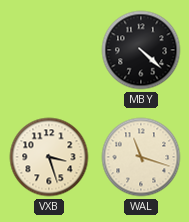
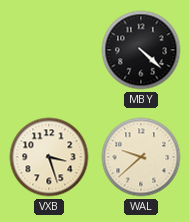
WAL: 11:18 -> 9:38
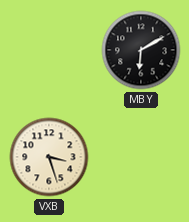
MBY: 4:22 -> 6:10
WAL: 9:38 -> none
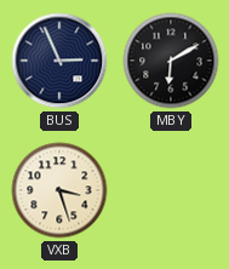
BUS: none -> 2:56
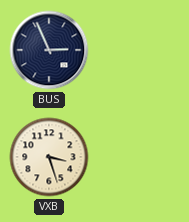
MBY: 6:10 -> none
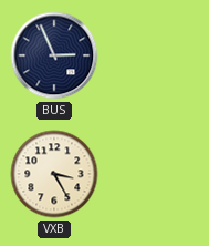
VXB: 3:27 -> 3:25
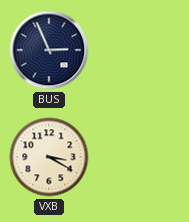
VXB: 3:25 -> 3:20
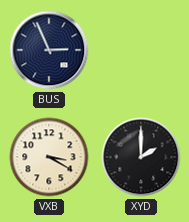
XYD: none -> 2:00
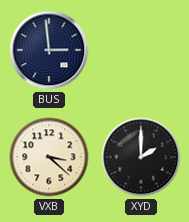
BUS: 2:56 -> 2:59
VXB: 3:20 -> 3:22
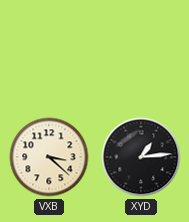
BUS: 2:59 -> none
XYD: 2:00 -> 1:14
